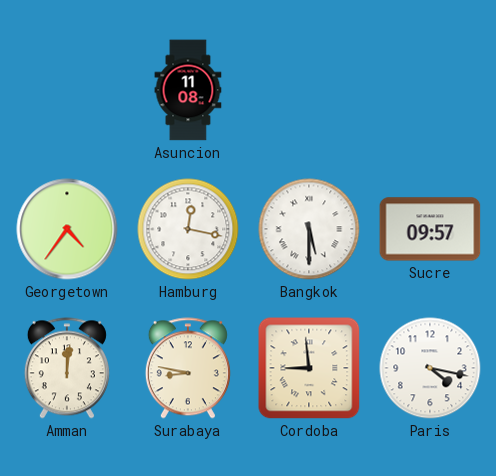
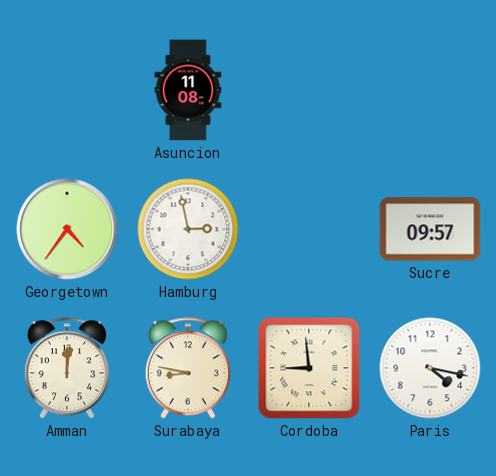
Hamburg: 12:17 -> 2:58
Bangkok: 5:30 -> none
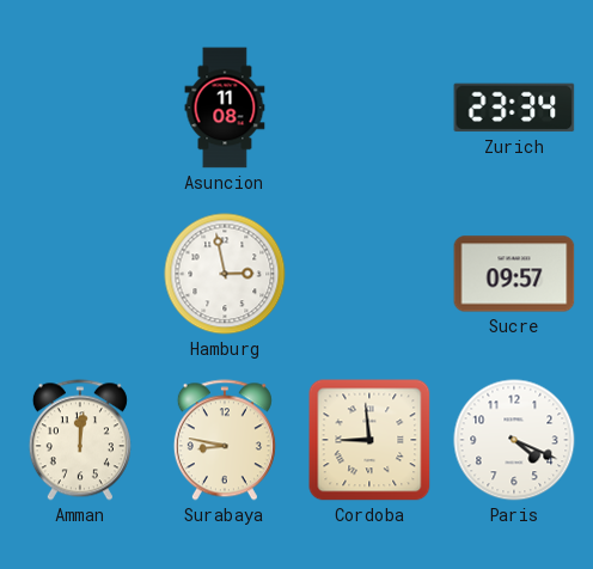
Zurich: none -> 23:34
Georgetown: 4:36 -> none
Paris: 4:17 -> 4:19
